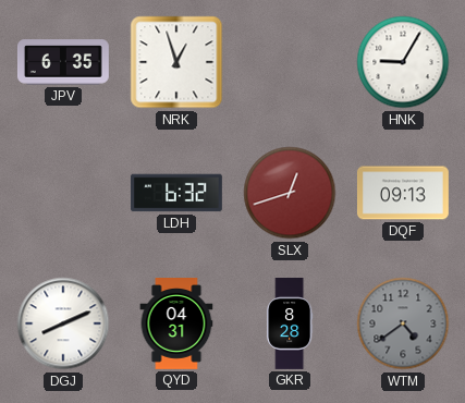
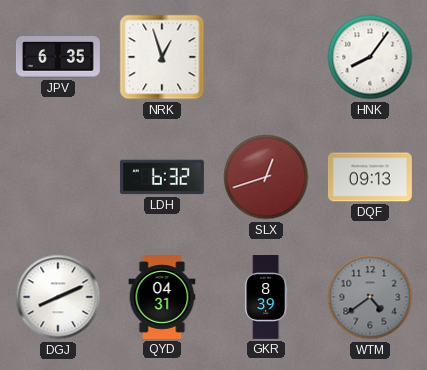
HNK: 9:05 -> 8:06
GKR: 8:28 -> 8:39
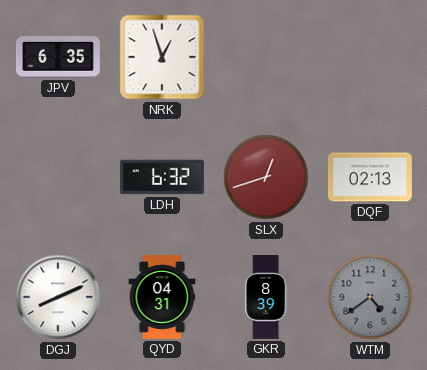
HNK: 8:06 -> none
DQF: 09:13 -> 02:13
